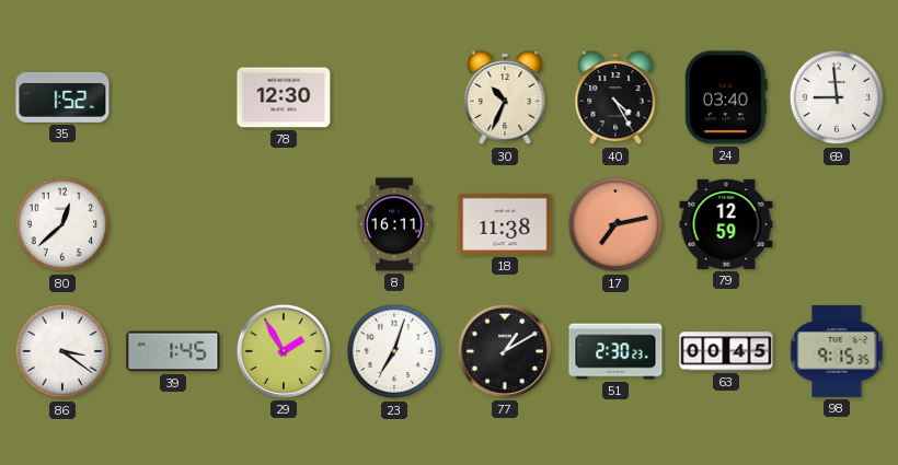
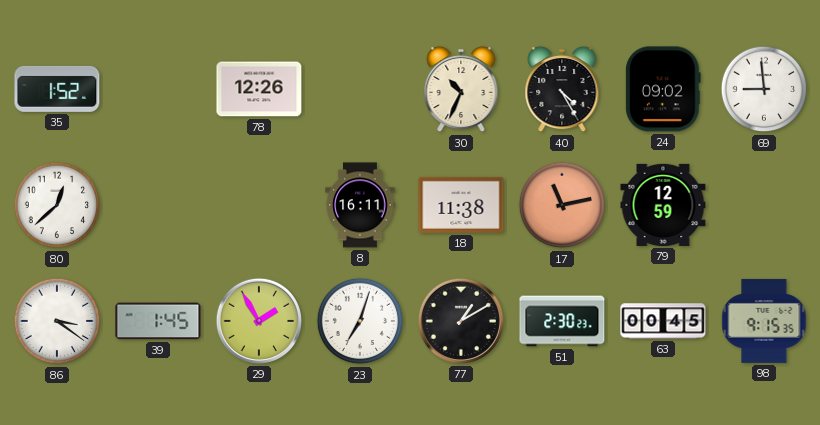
78: 12:30 -> 12:26
24: 03:40 -> 09:02
17: 7:13 -> 11:13
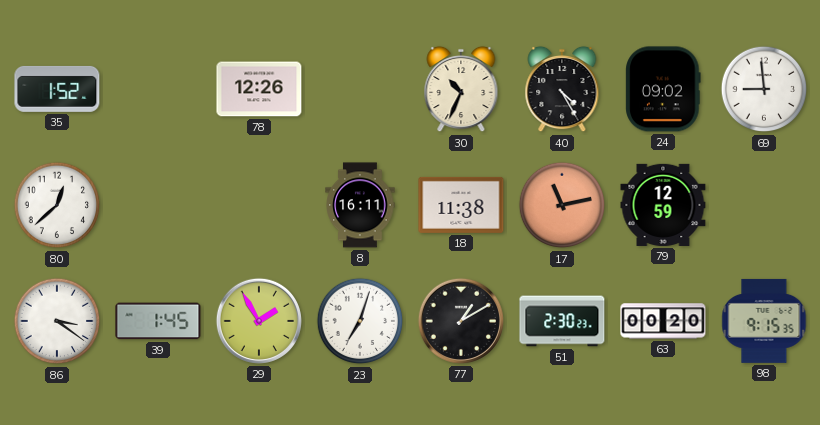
63: 00:45 -> 00:20
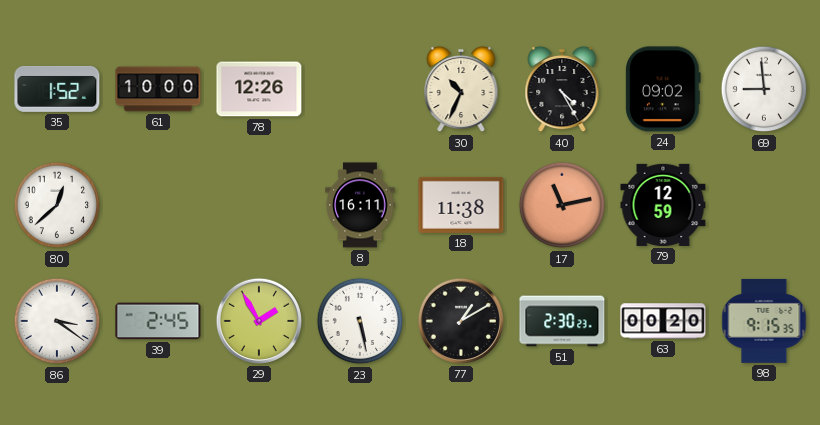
61: none -> 10:00
39: 1:45 -> 2:45
23: 7:03 -> 5:28
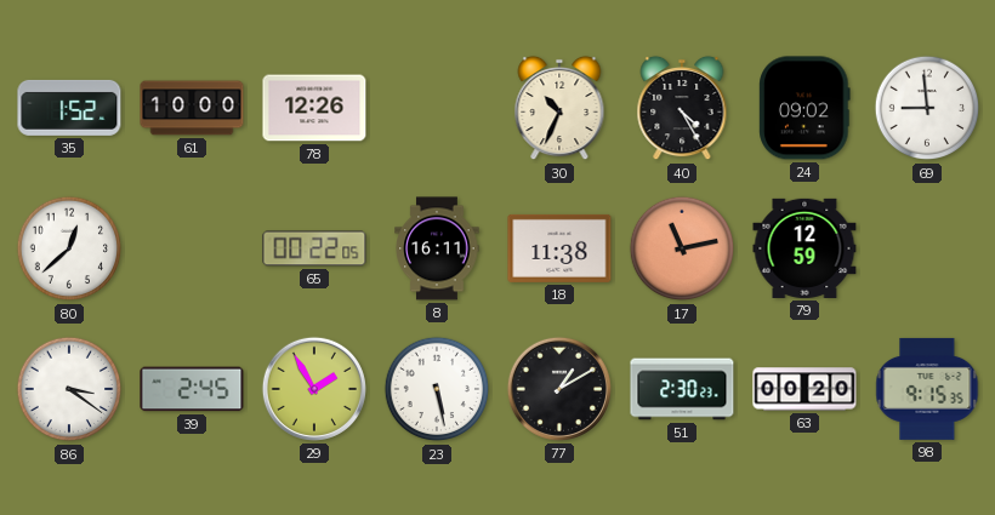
65: none -> 00:22
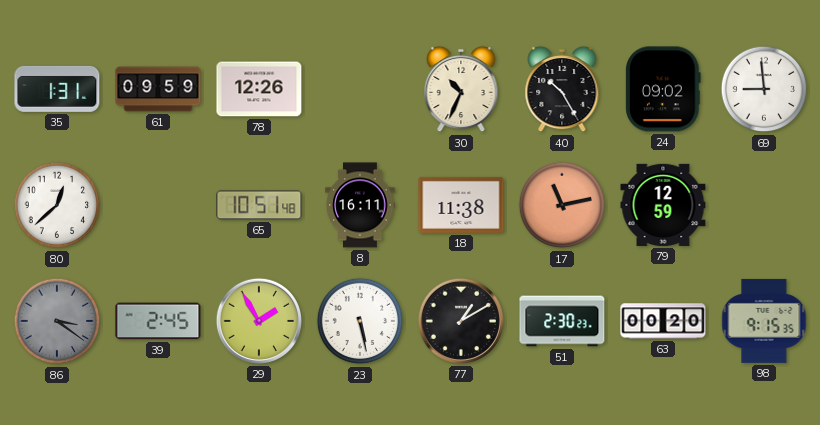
35: 1:52 -> 1:31
61: 10:00 -> 09:59
40: 4:25 -> 10:25
65: 00:22 -> 10:51
86 dial: white -> grey
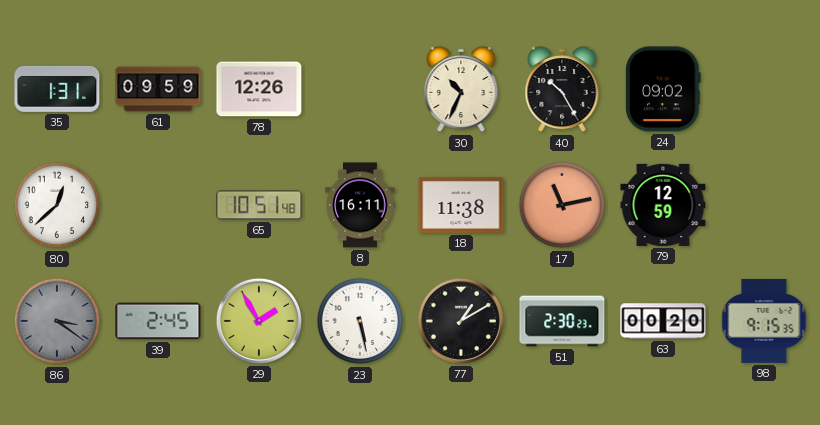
69: 8:59 -> none
